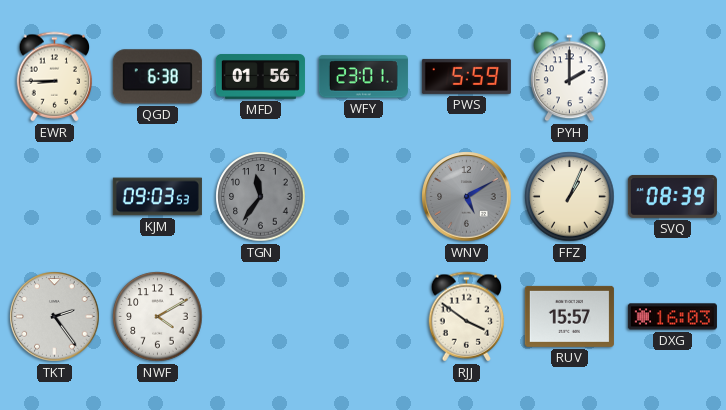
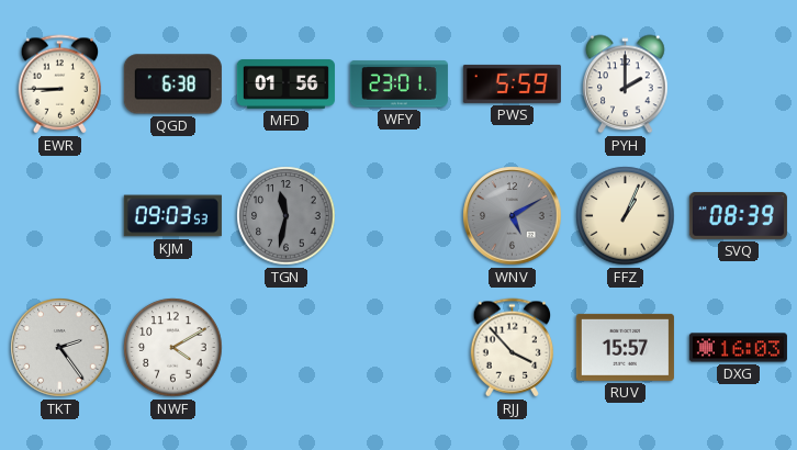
TGN: 11:36 -> 11:32
RJJ: 3:51 -> 3:53
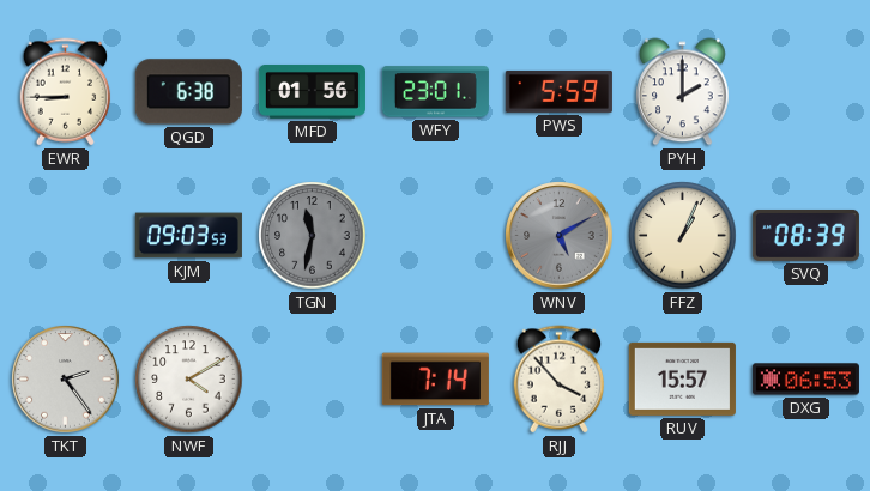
JTA: none -> 7:14
DXG: 16:03 -> 06:53
